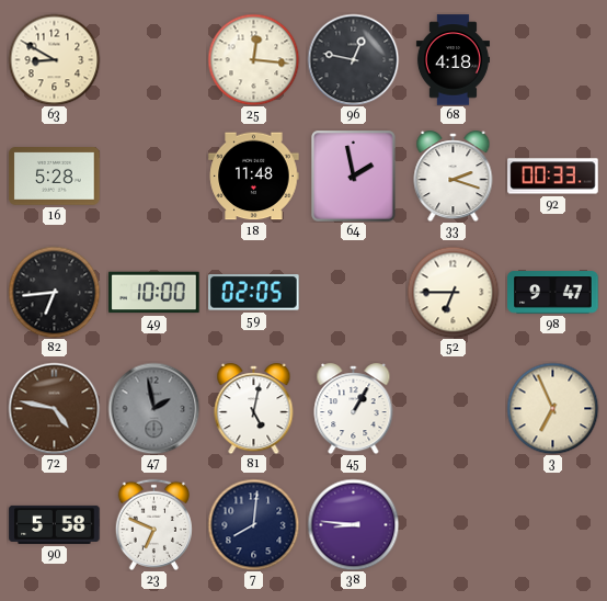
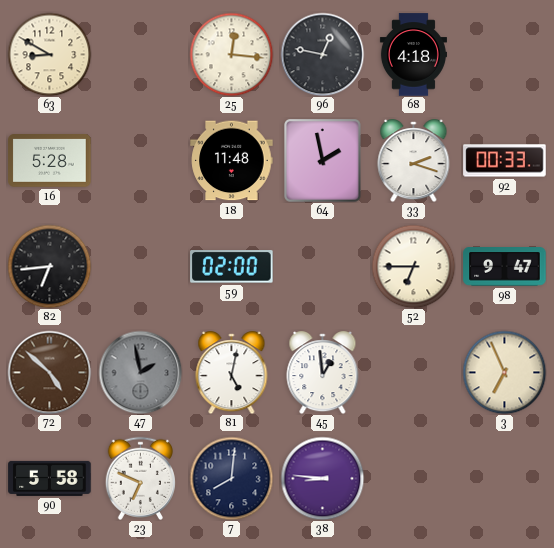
49: 10:00 -> none
59: 02:05 -> 02:00
72: 4:47 -> 4:52
45: 1:05 -> 12:59
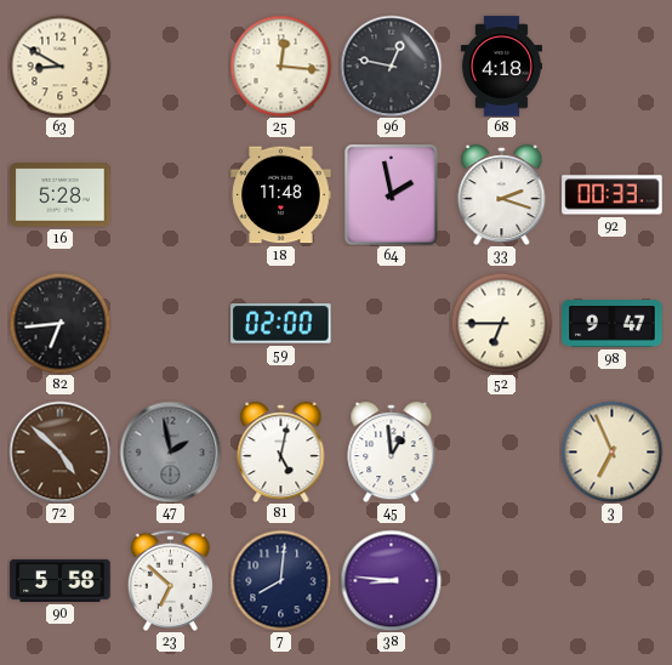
23: 6:49 -> 6:52
